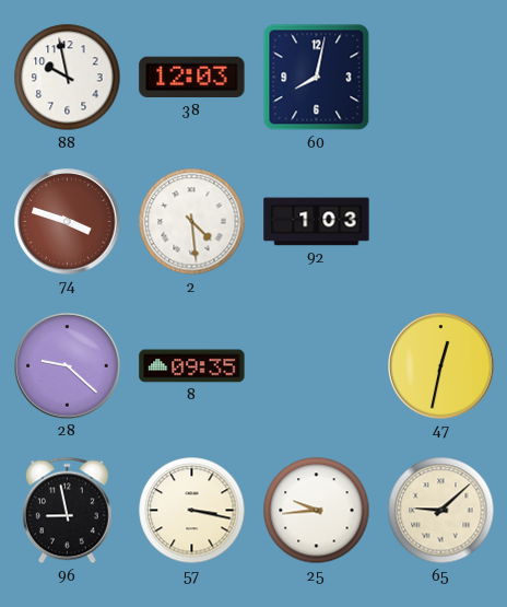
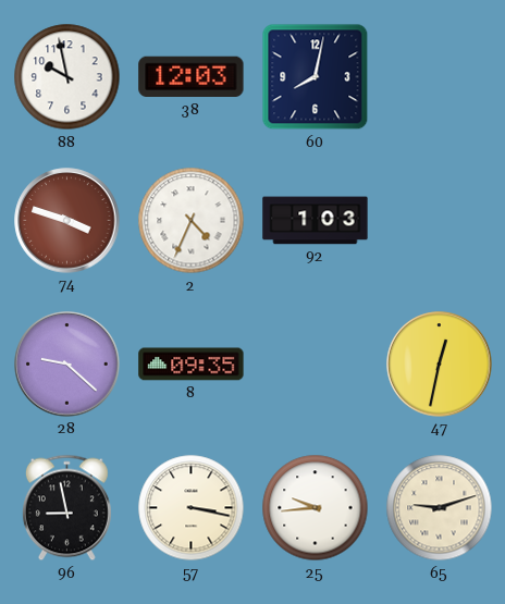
2: 4:29 -> 4:34
65: 9:08 -> 9:12
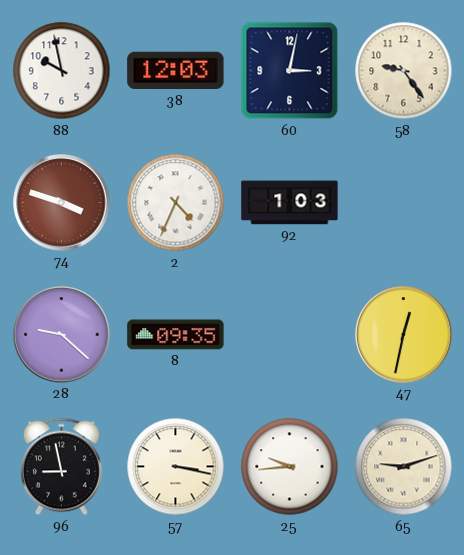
60: 8:02 -> 3:02
58: none -> 9:24
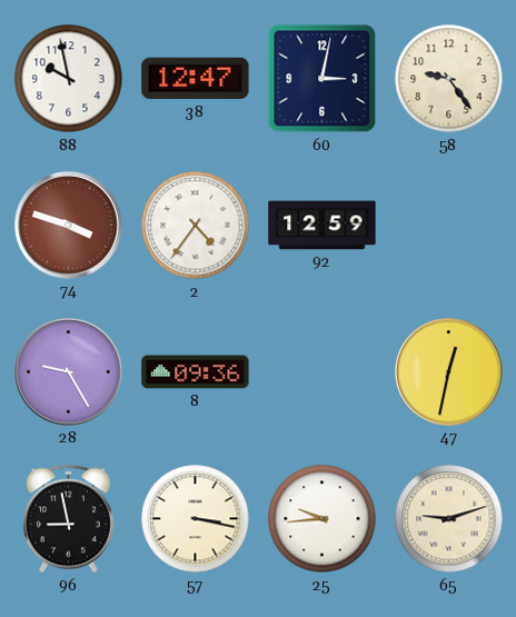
38: 12:03 -> 12:47
2: 4:34 -> 4:36
92: 1:03 -> 12:59
28: 9:22 -> 9:25
8: 09:35 -> 09:36
